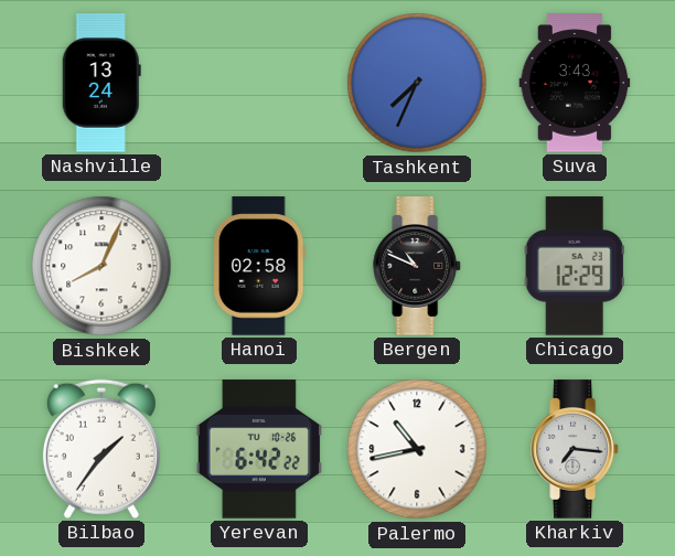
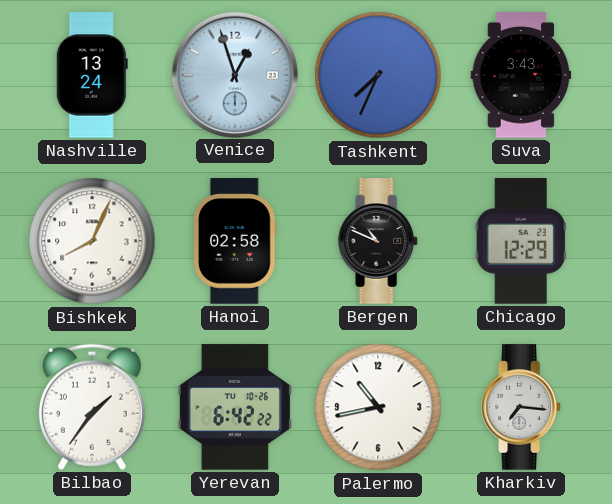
Venice: none -> 12:57
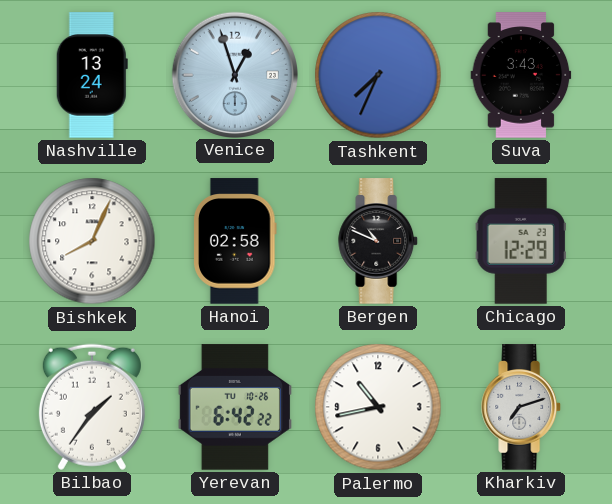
Kharkiv: 7:16 -> 7:12
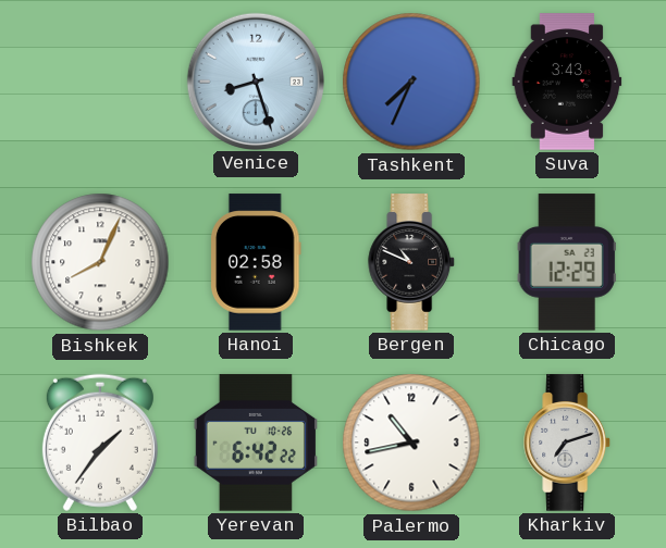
Nashville: 13:24 -> none
Venice: 12:57 -> 8:27
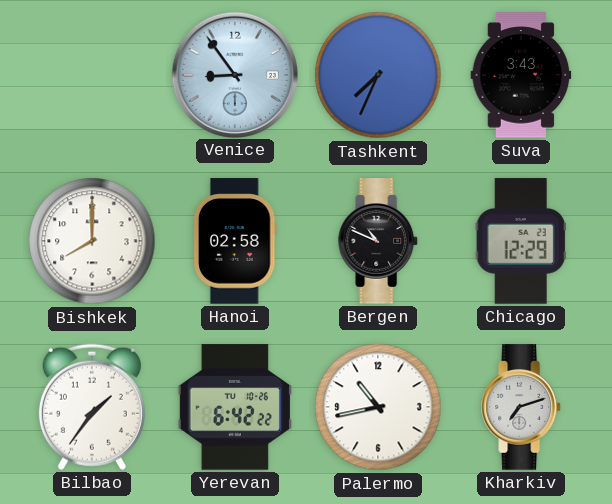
Venice: 8:27 -> 8:54
Bishkek: 8:04 -> 8:00
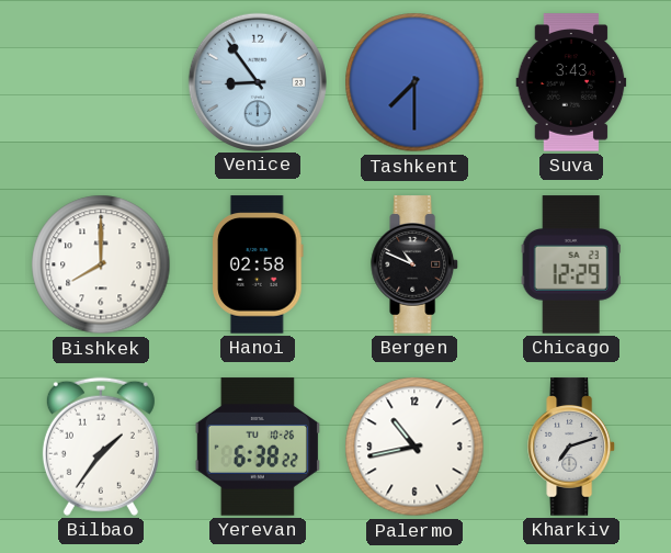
Tashkent: 7:34 -> 7:30
Yerevan: 6:42 -> 6:38
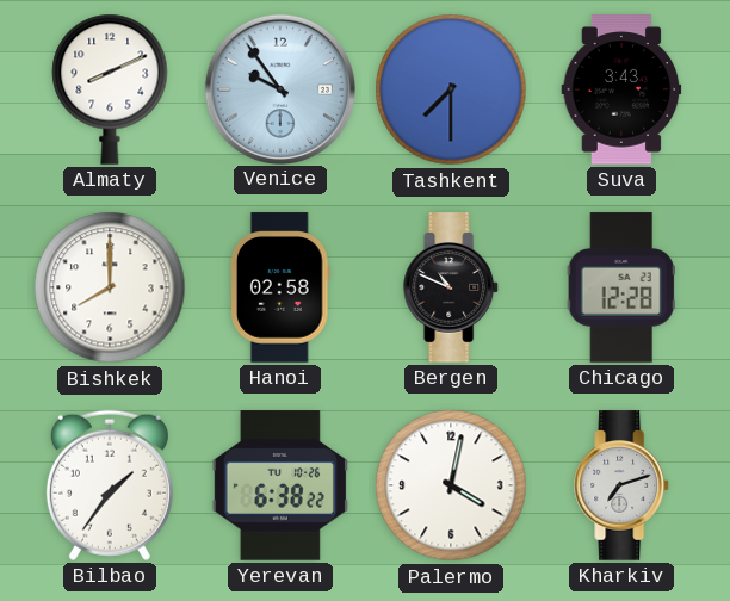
Almaty: none -> 8:11
Venice: 8:54 -> 9:54
Chicago: 12:29 -> 12:28
Palermo: 10:43 -> 4:02
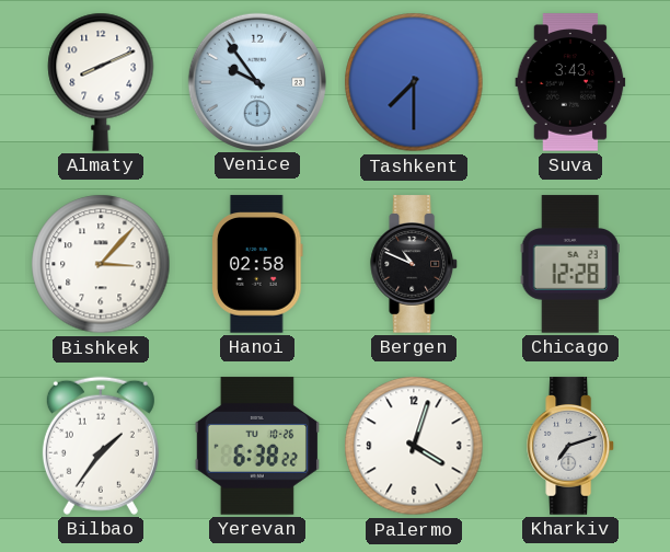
Bishkek: 8:00 -> 3:07
Palermo: 4:02 -> 4:03
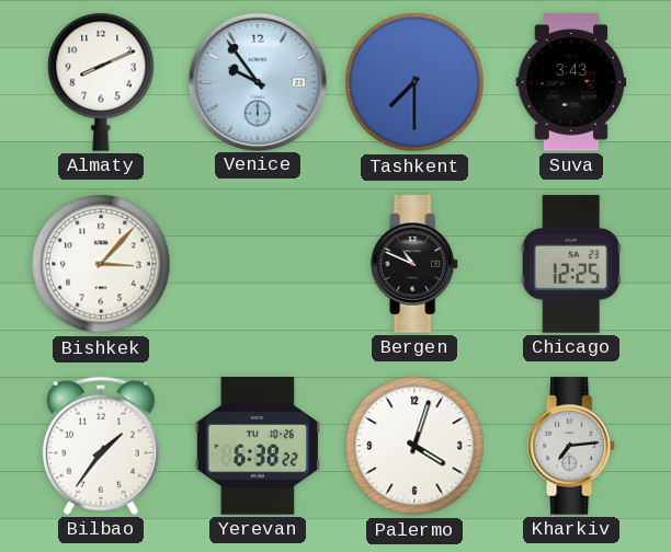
Hanoi: 02:58 -> none
Chicago: 12:28 -> 12:25
Kharkiv: 7:12 -> 7:14
